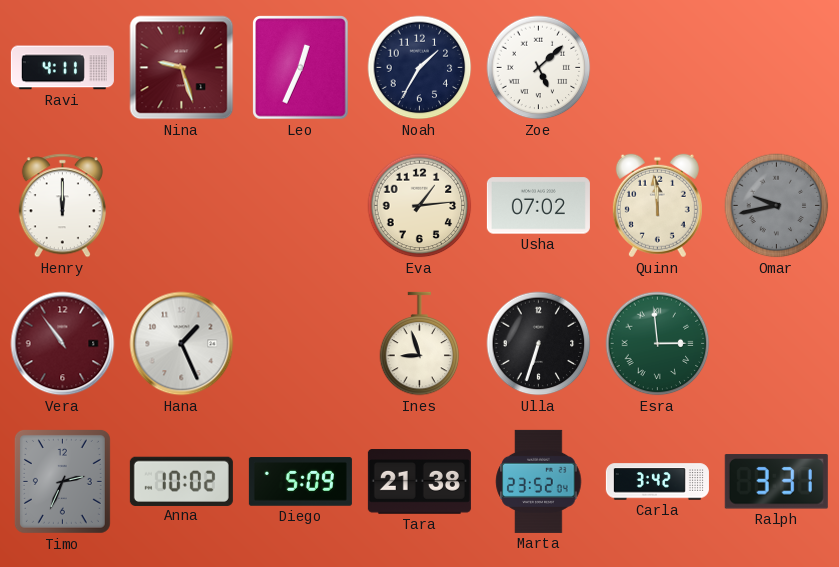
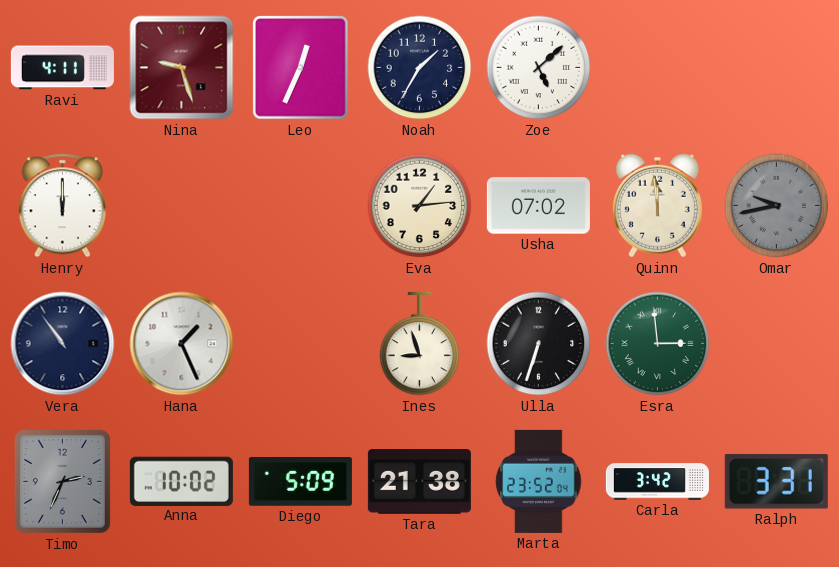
Vera dial: burgundy -> navy
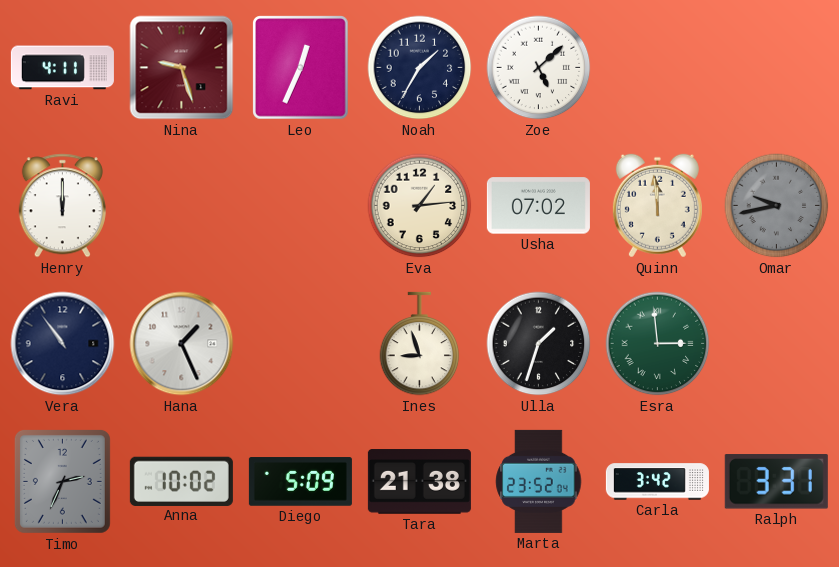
Ulla: 6:33 -> 1:33
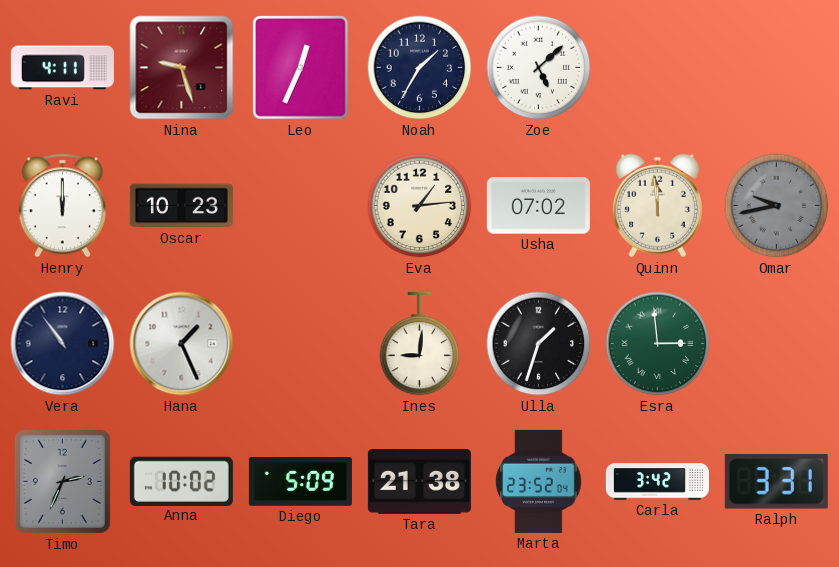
Oscar: none -> 10:23
Ines: 8:57 -> 9:01
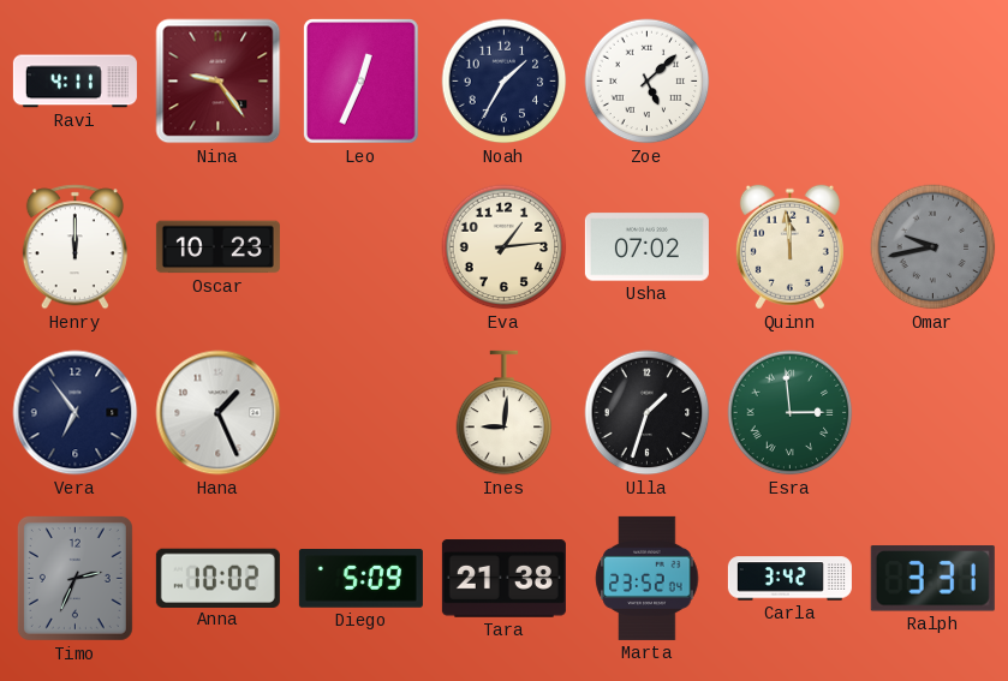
Nina: 9:27 -> 9:24
Vera: 10:54 -> 6:54
